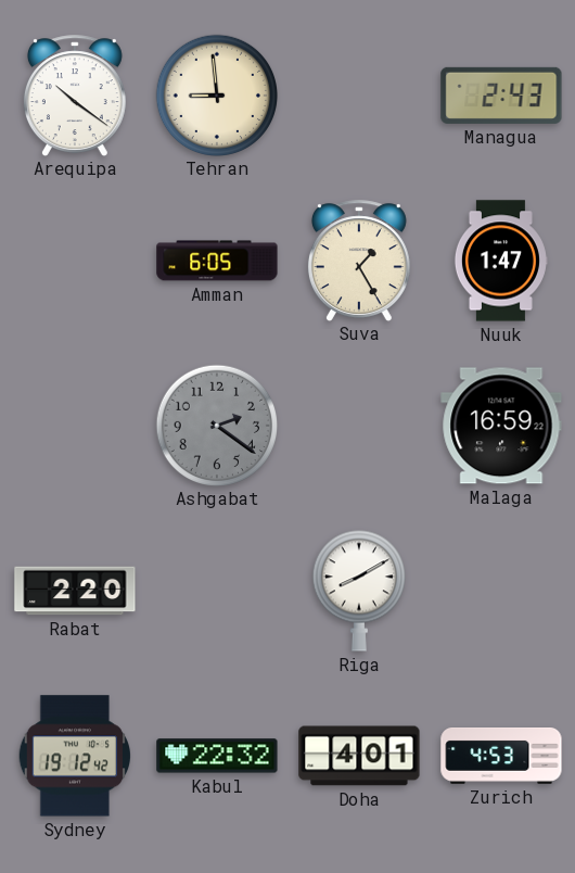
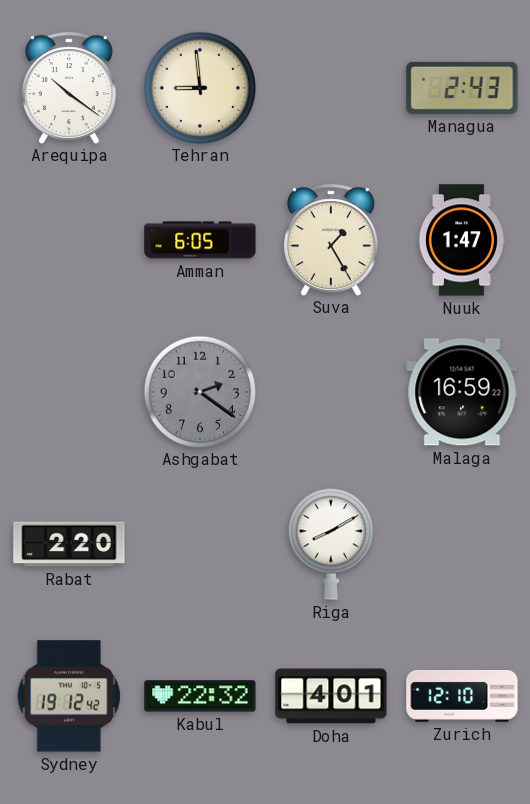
Zurich: 4:53 -> 12:10
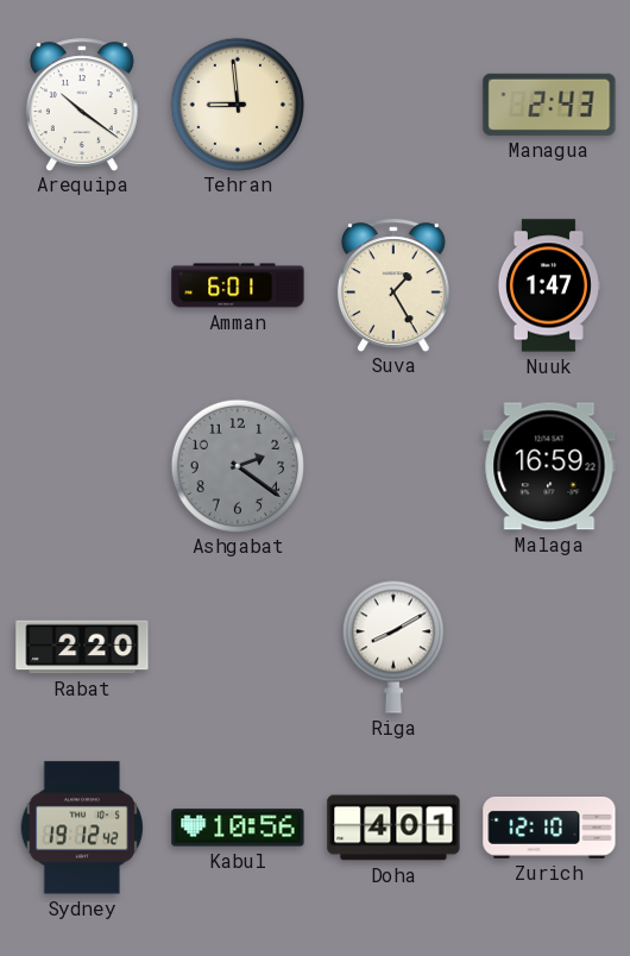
Amman: 6:05 -> 6:01
Kabul: 22:32 -> 10:56
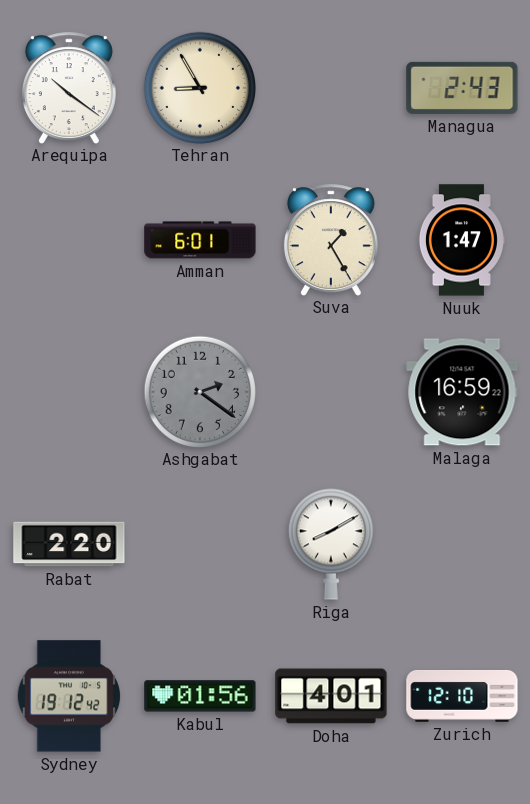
Tehran: 8:59 -> 8:55
Kabul: 10:56 -> 01:56
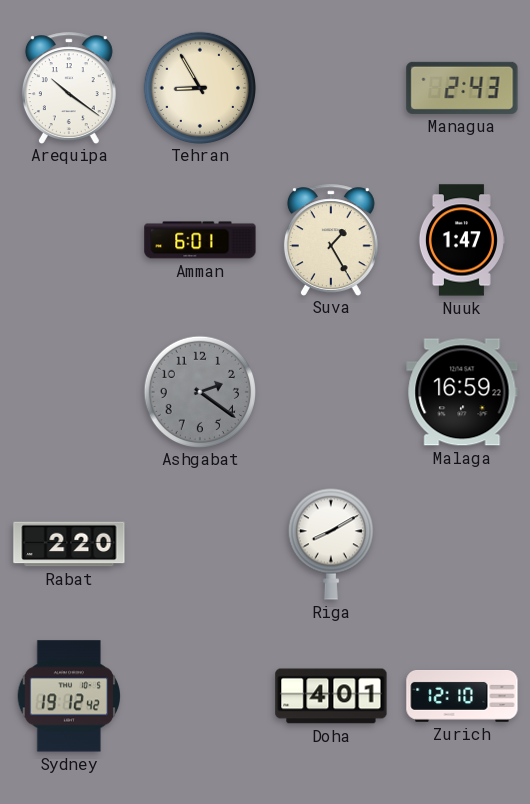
Kabul: 01:56 -> none
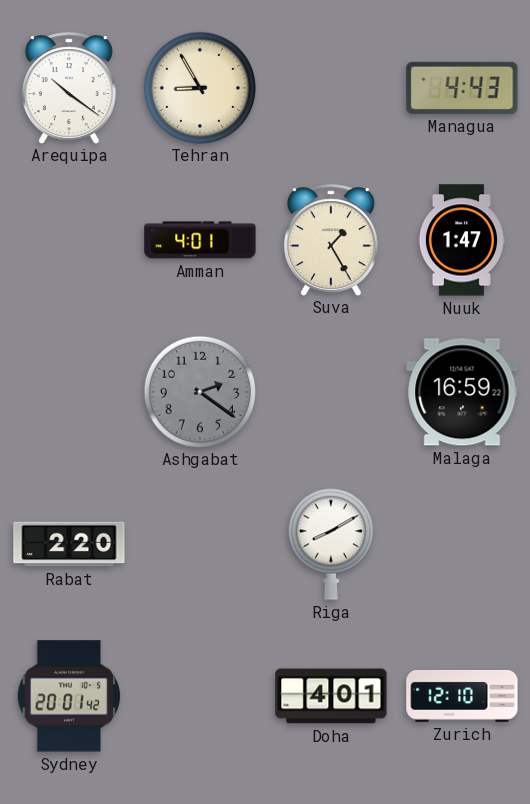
Managua: 2:43 -> 4:43
Amman: 6:01 -> 4:01
Sydney: 19:12 -> 20:01
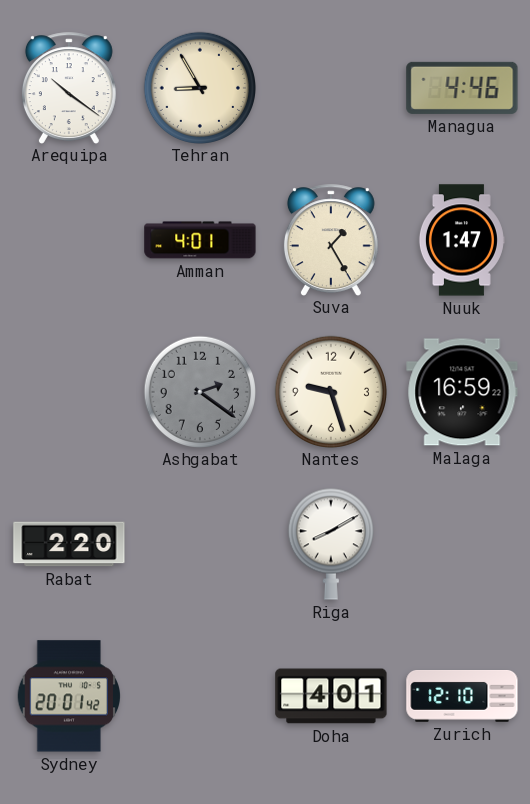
Managua: 4:43 -> 4:46
Nantes: none -> 9:27
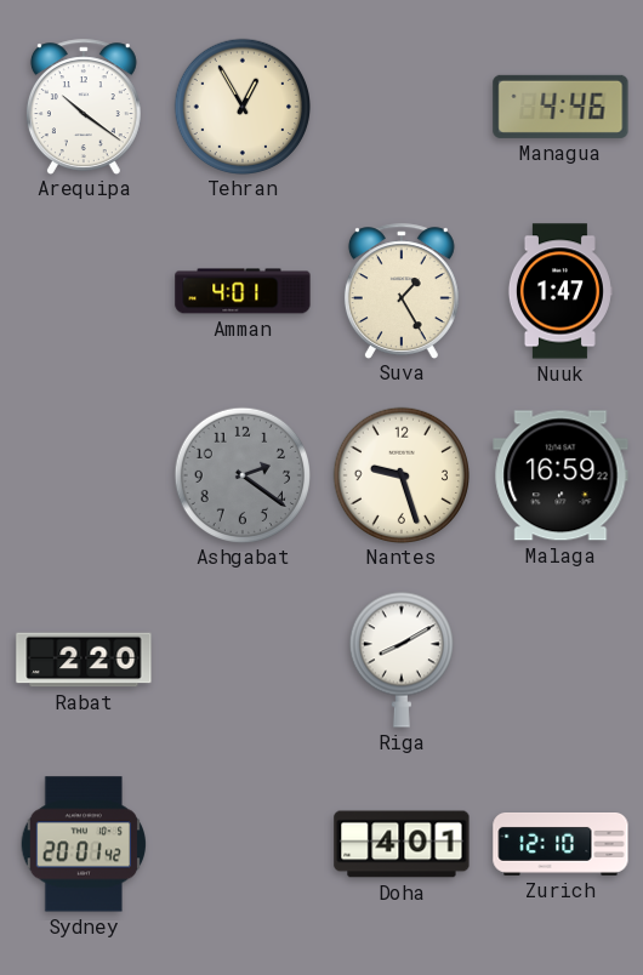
Tehran: 8:55 -> 12:55
